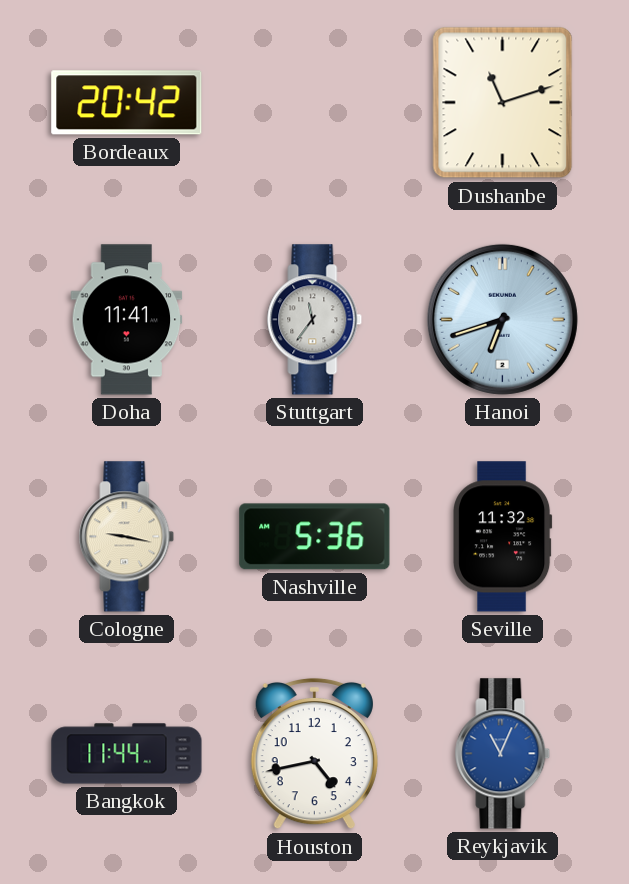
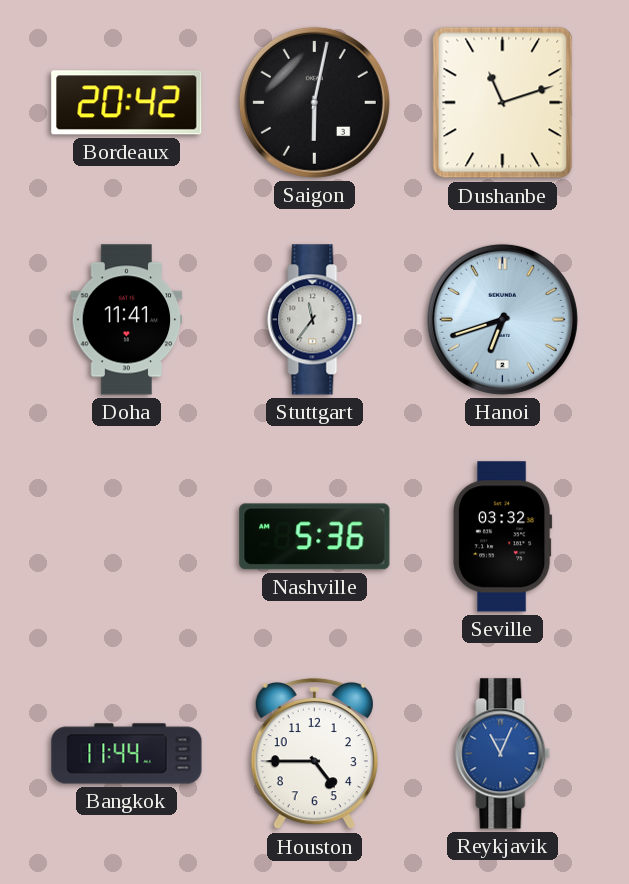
Saigon: none -> 6:02
Cologne: 9:17 -> none
Seville: 11:32 -> 03:32
Houston: 4:43 -> 4:45
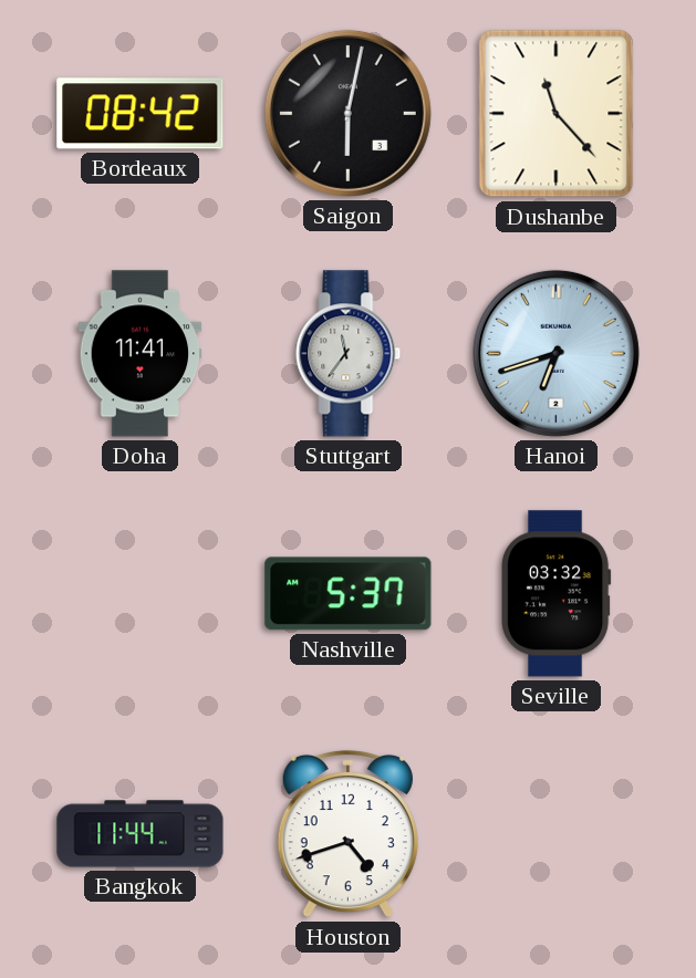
Bordeaux: 20:42 -> 08:42
Dushanbe: 11:12 -> 11:23
Nashville: 5:36 -> 5:37
Houston: 4:45 -> 4:42
Reykjavik: 11:04 -> none
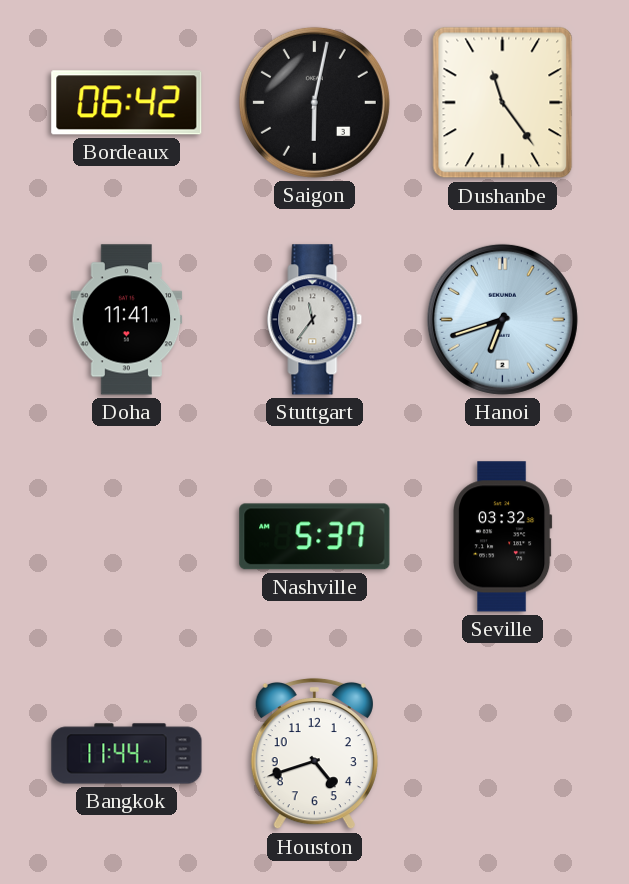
Bordeaux: 08:42 -> 06:42
Dushanbe: 11:23 -> 11:24
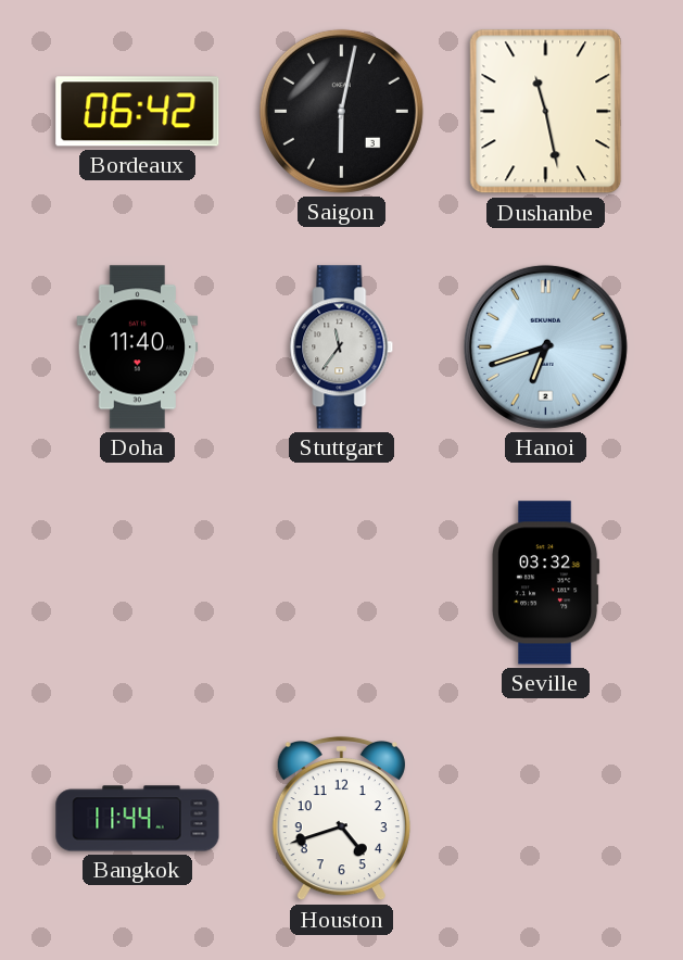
Dushanbe: 11:24 -> 11:28
Doha: 11:41 -> 11:40
Nashville: 5:37 -> none
